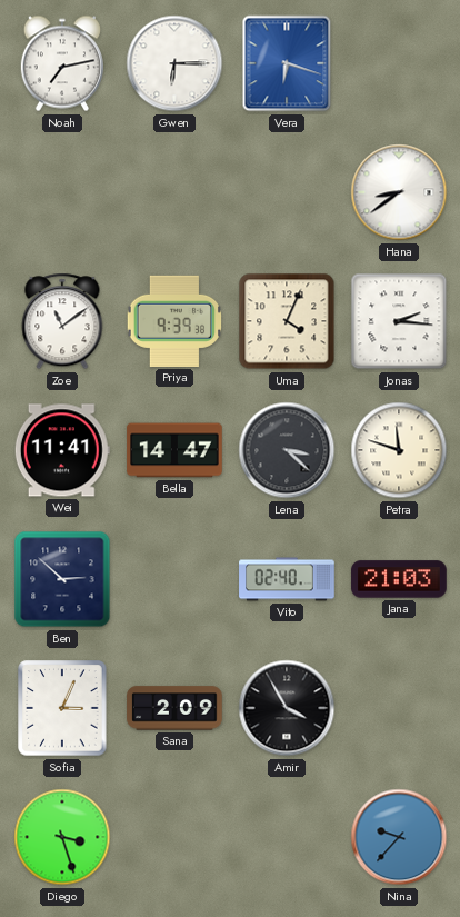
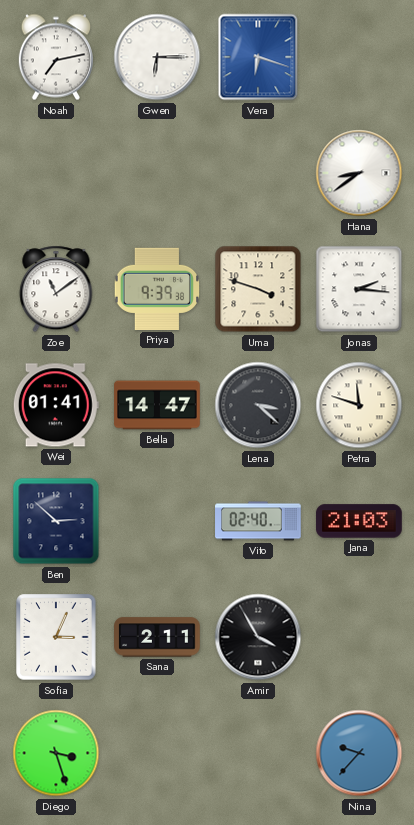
Uma: 4:04 -> 3:48
Wei: 11:41 -> 01:41
Sana: 2:09 -> 2:11
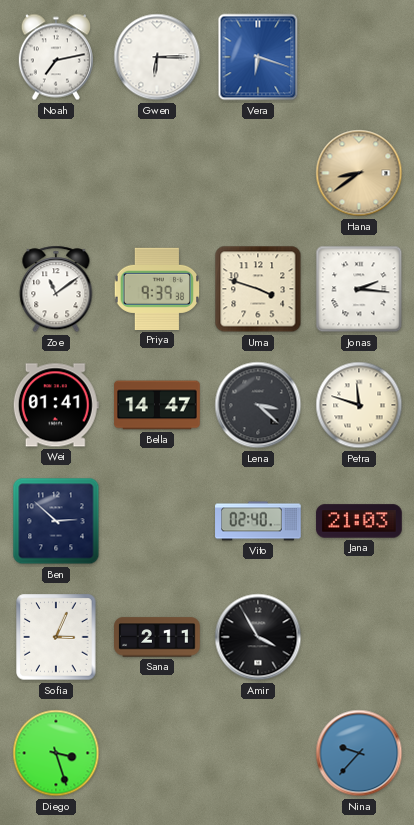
Hana dial: white -> champagne
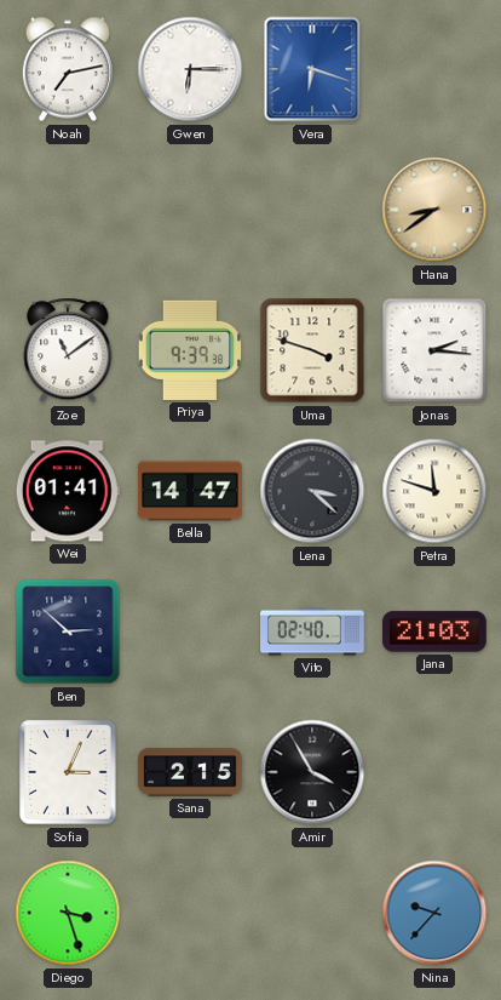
Sana: 2:11 -> 2:15
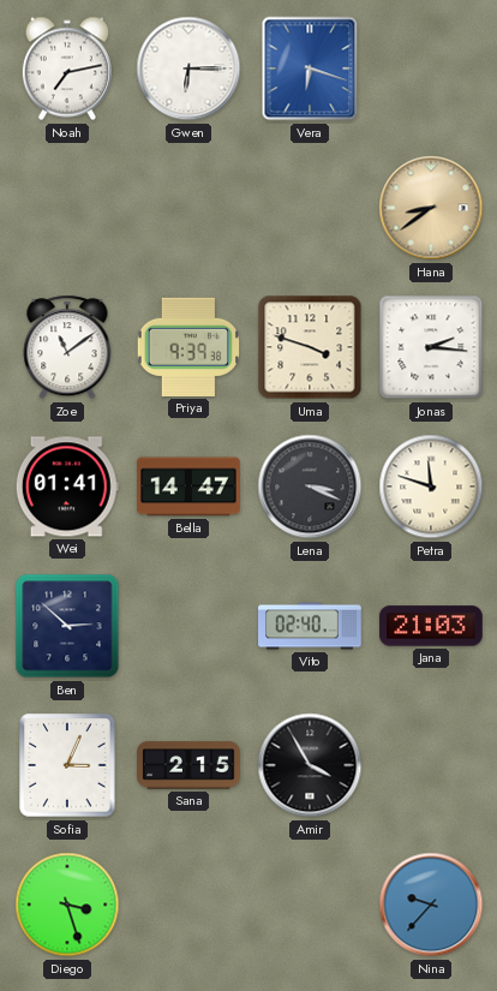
Lena: 3:22 -> 3:19
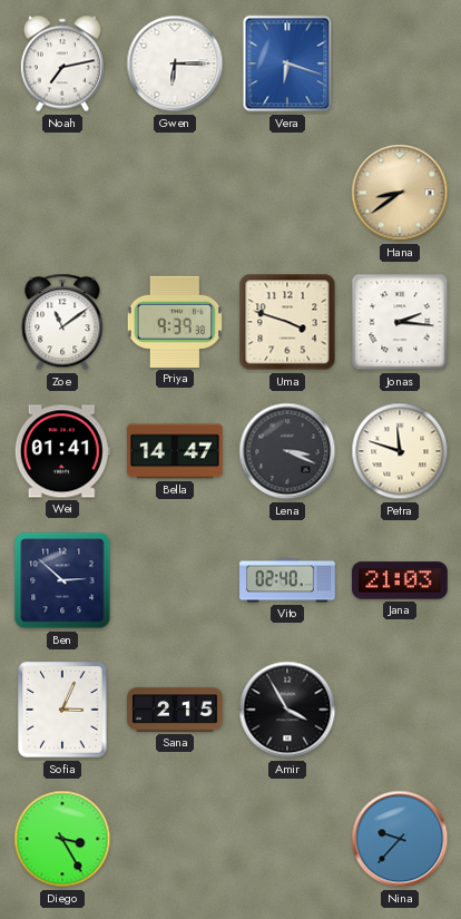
Diego: 3:27 -> 3:25
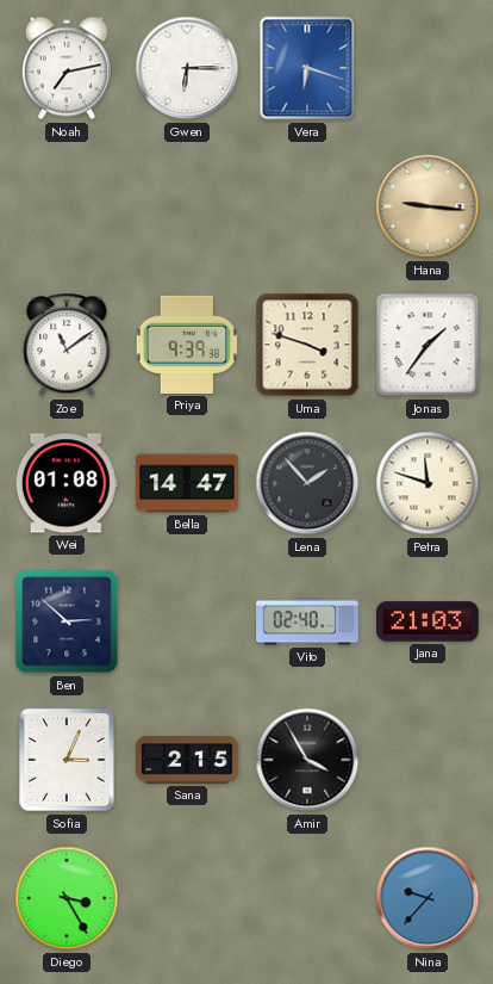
Hana: 8:39 -> 9:16
Jonas: 2:16 -> 1:36
Wei: 01:41 -> 01:08
Lena: 3:19 -> 1:53
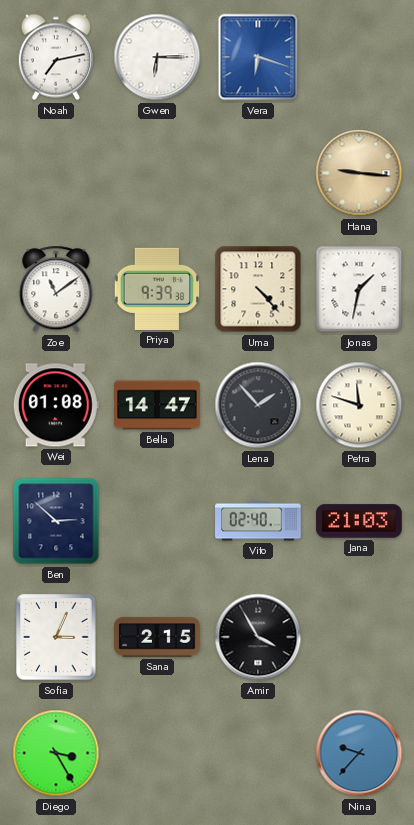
Uma: 3:48 -> 4:23
Jonas: 1:36 -> 1:32
